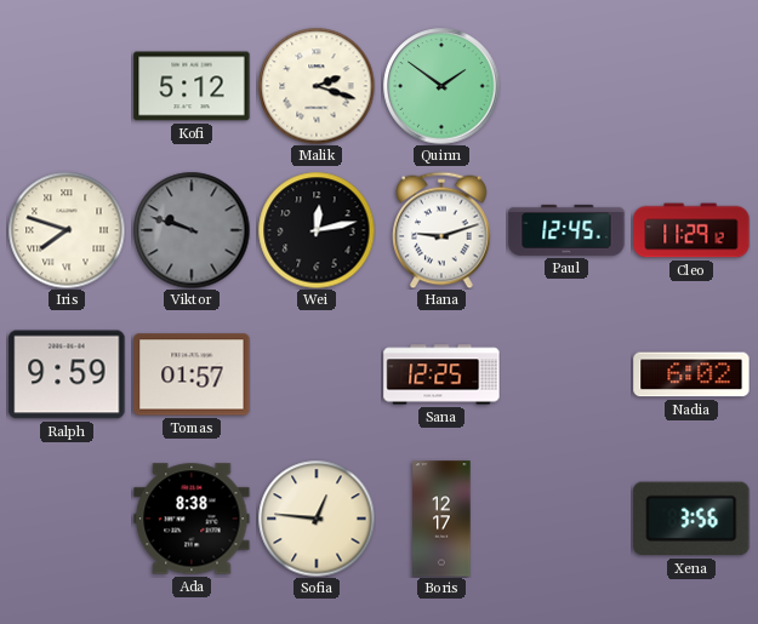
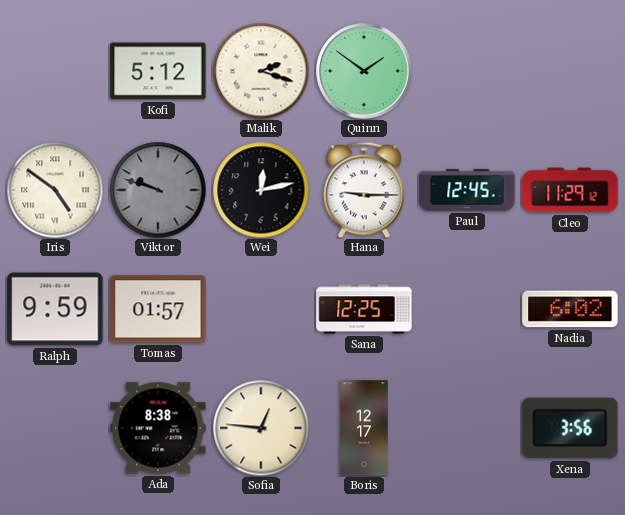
Iris: 7:48 -> 4:51
Hana: 9:12 -> 9:15
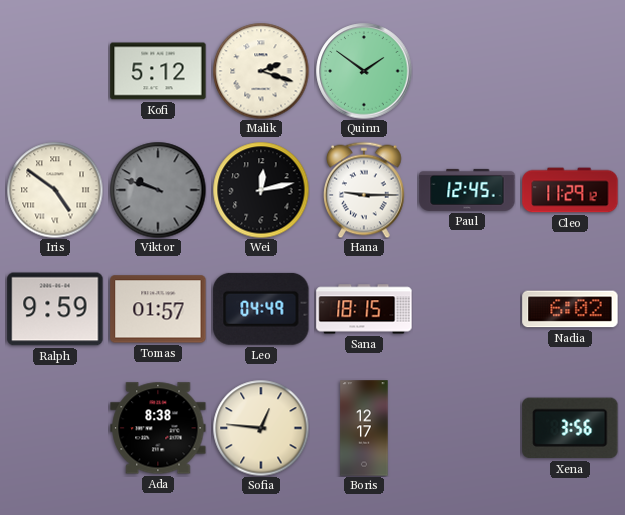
Leo: none -> 04:49
Sana: 12:25 -> 18:15
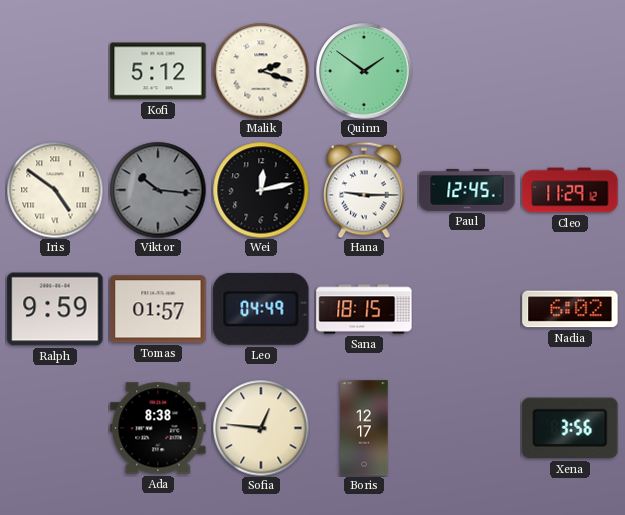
Viktor: 9:48 -> 10:16
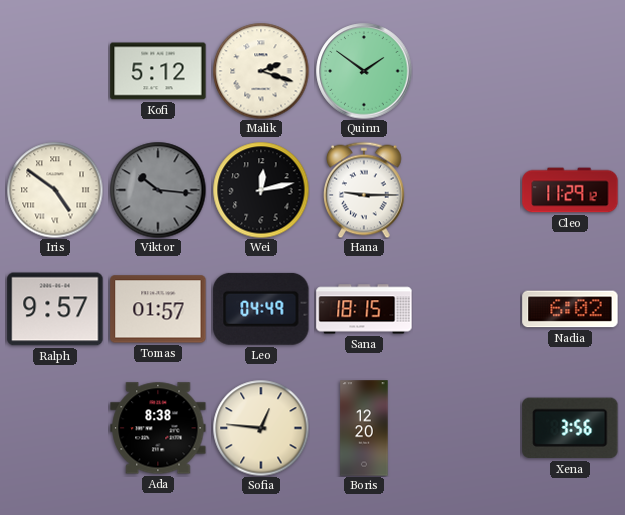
Paul: 12:45 -> none
Ralph: 9:59 -> 9:57
Boris: 12:17 -> 12:20
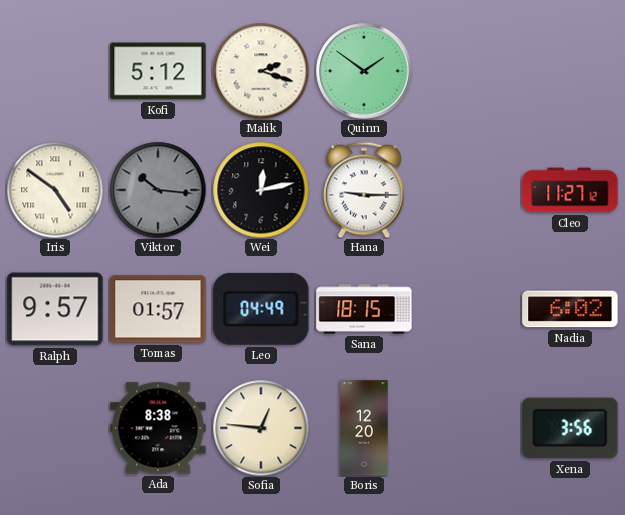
Cleo: 11:29 -> 11:27
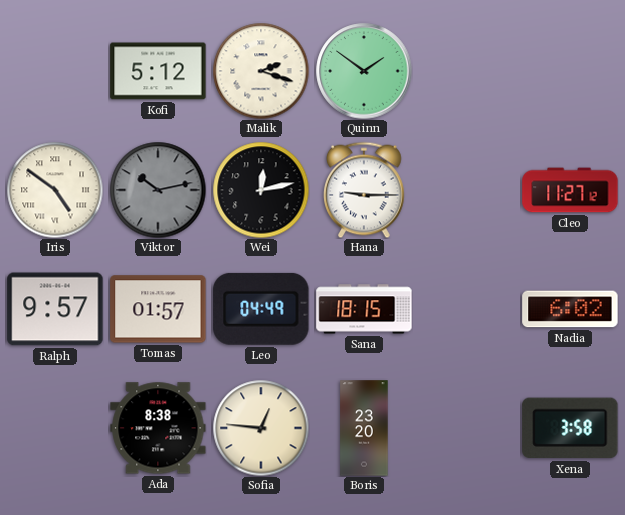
Viktor: 10:16 -> 10:13
Boris: 12:20 -> 23:20
Xena: 3:56 -> 3:58
